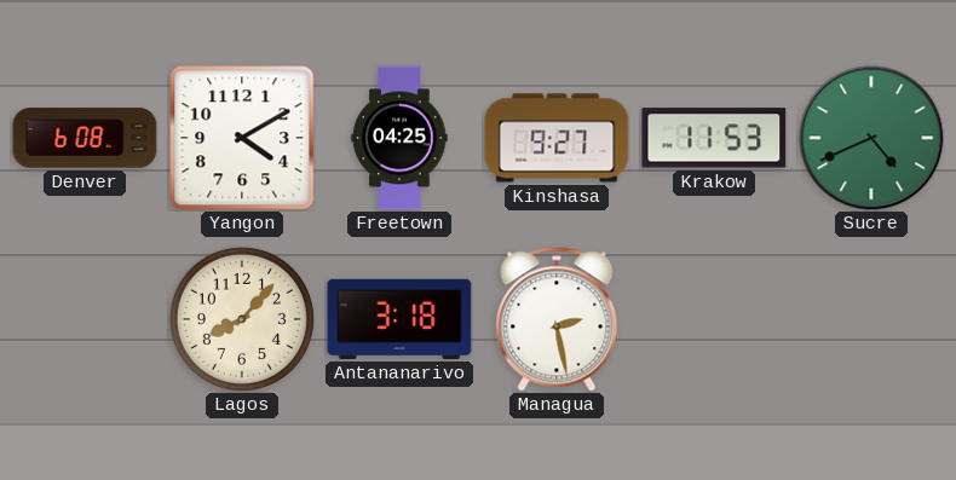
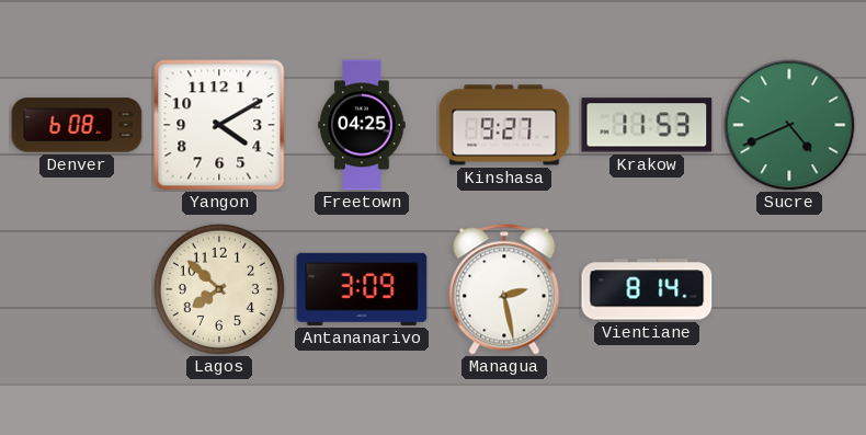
Lagos: 8:07 -> 7:52
Antananarivo: 3:18 -> 3:09
Vientiane: none -> 8:14
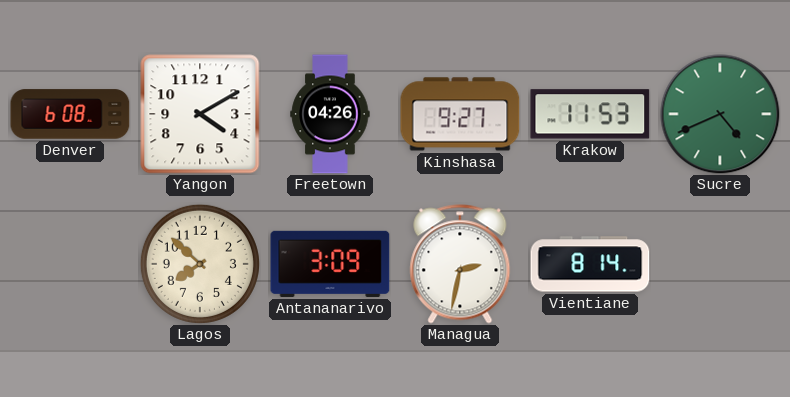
Freetown: 04:25 -> 04:26
Managua: 2:28 -> 2:32
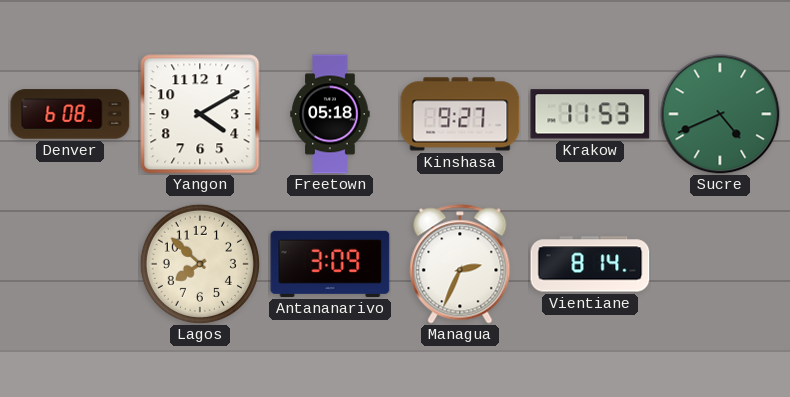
Freetown: 04:26 -> 05:18
Managua: 2:32 -> 2:34
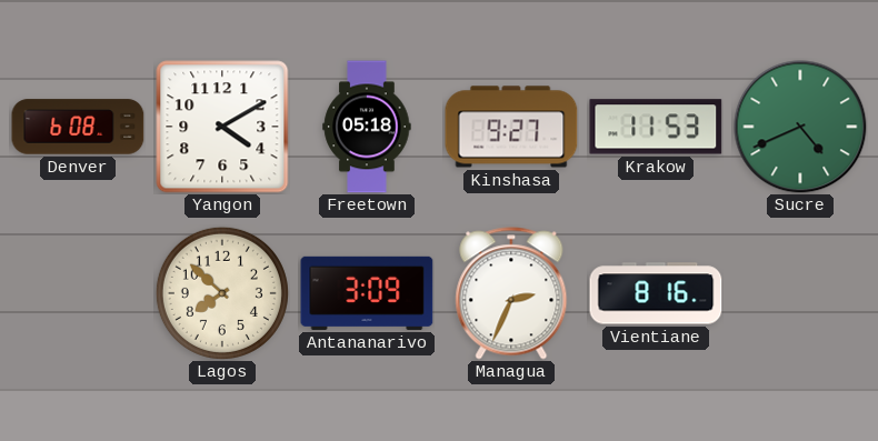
Vientiane: 8:14 -> 8:16
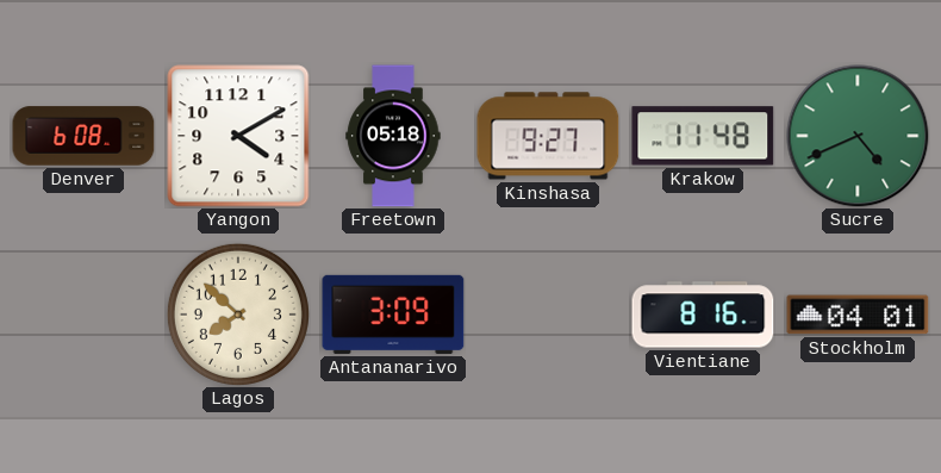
Krakow: 11:53 -> 11:48
Managua: 2:34 -> none
Stockholm: none -> 04:01
